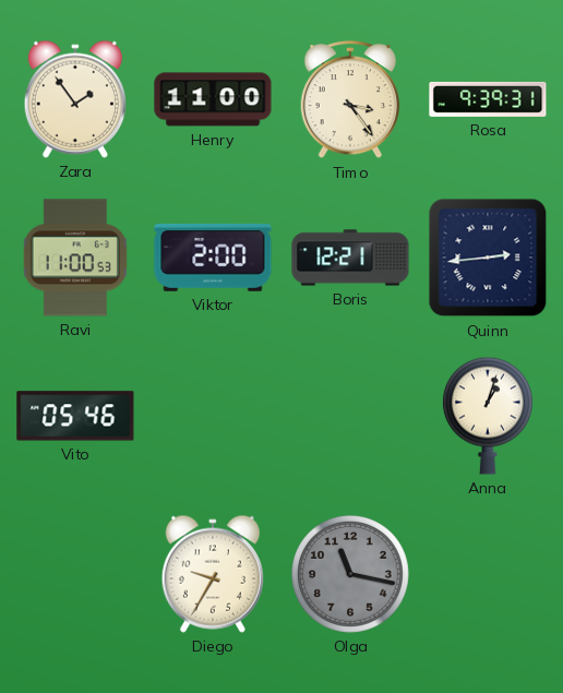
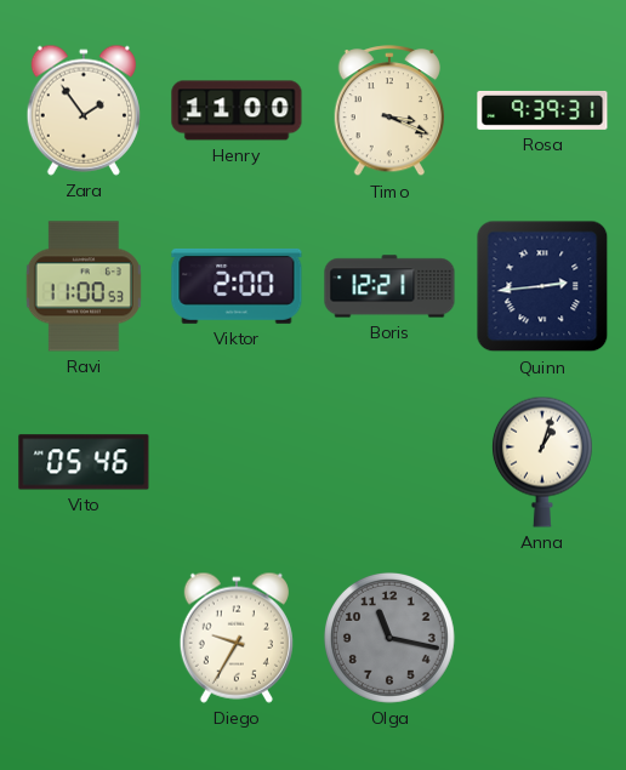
Timo: 3:24 -> 3:19
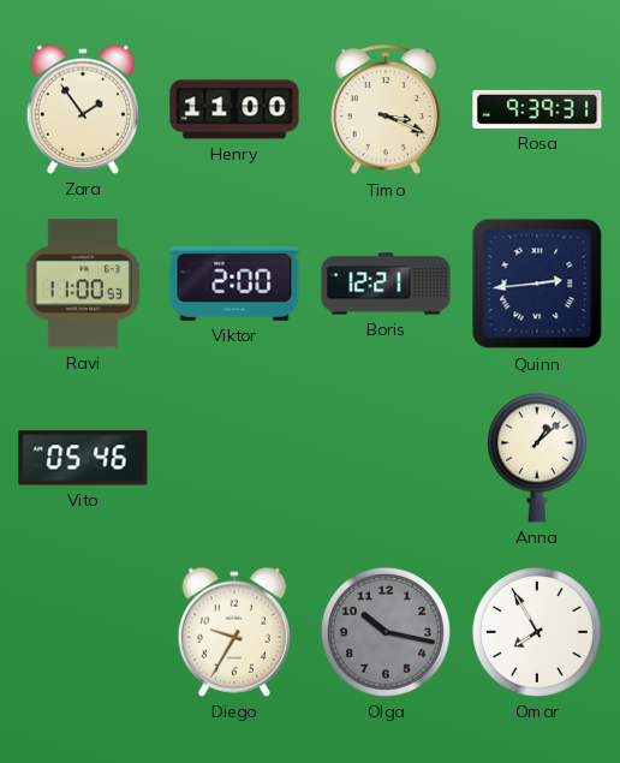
Anna: 1:03 -> 1:08
Olga: 11:17 -> 10:17
Omar: none -> 7:55
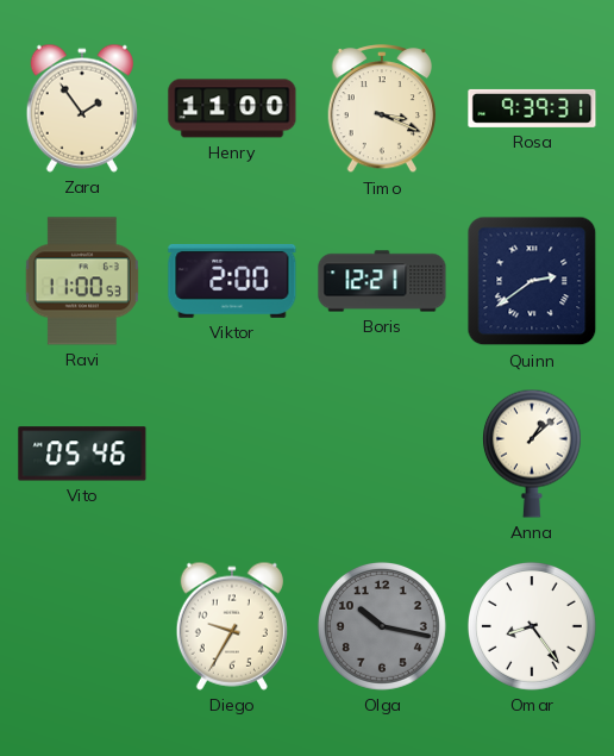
Quinn: 2:44 -> 2:39
Omar: 7:55 -> 8:24
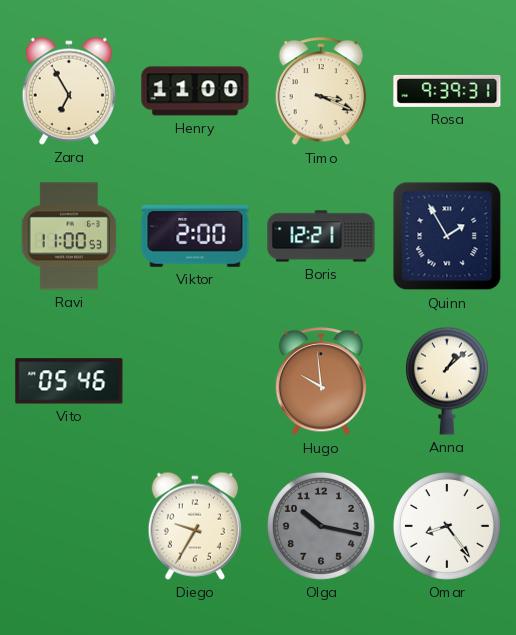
Zara: 1:54 -> 6:55
Quinn: 2:39 -> 1:55
Hugo: none -> 9:59
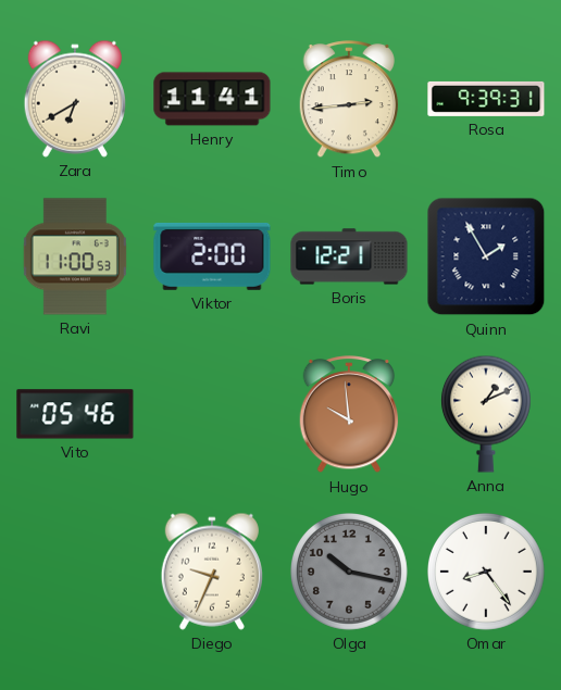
Zara: 6:55 -> 6:40
Henry: 11:00 -> 11:41
Timo: 3:19 -> 2:44
Anna: 1:08 -> 1:11
Diego: 9:35 -> 9:34
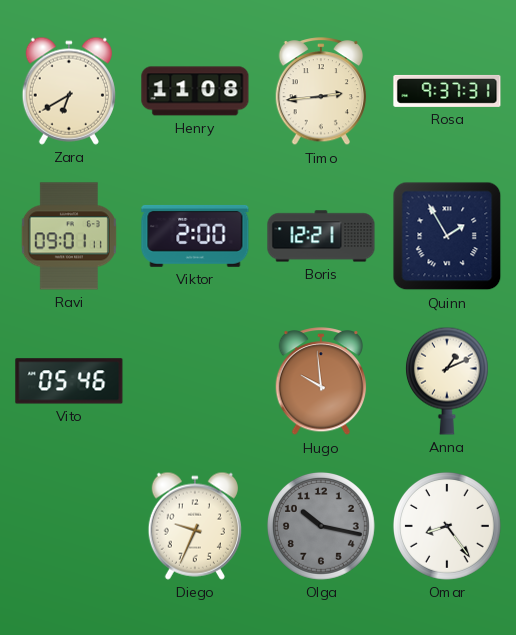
Henry: 11:41 -> 11:08
Rosa: 9:39 -> 9:37
Ravi: 11:00 -> 09:01
